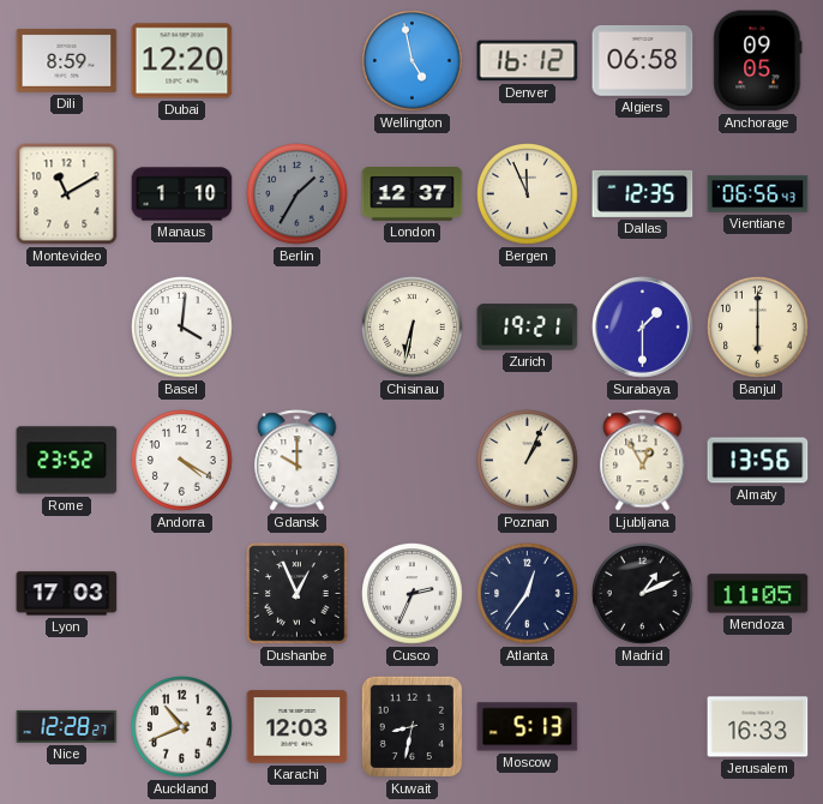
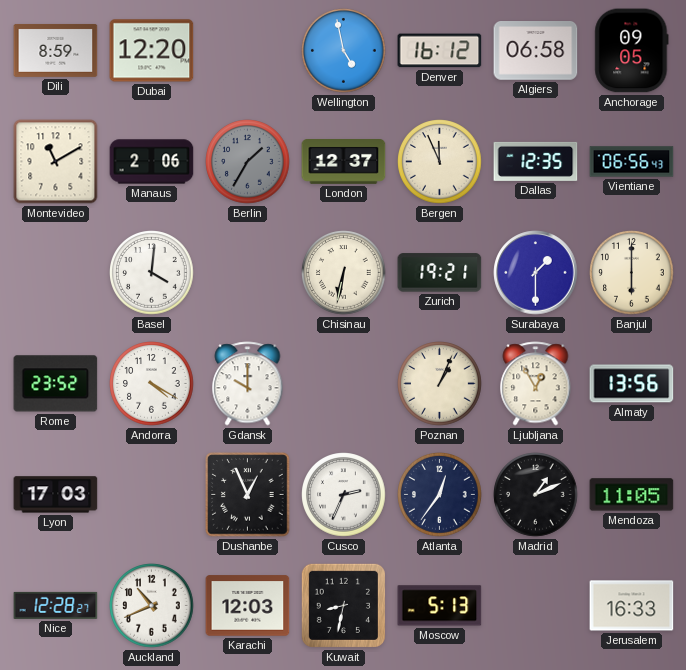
Manaus: 1:10 -> 2:06
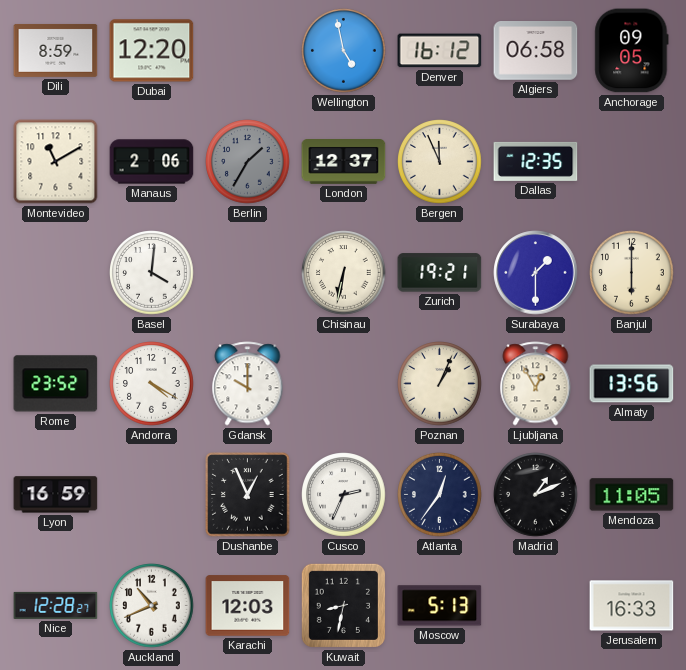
Vientiane: 06:56 -> none
Lyon: 17:03 -> 16:59
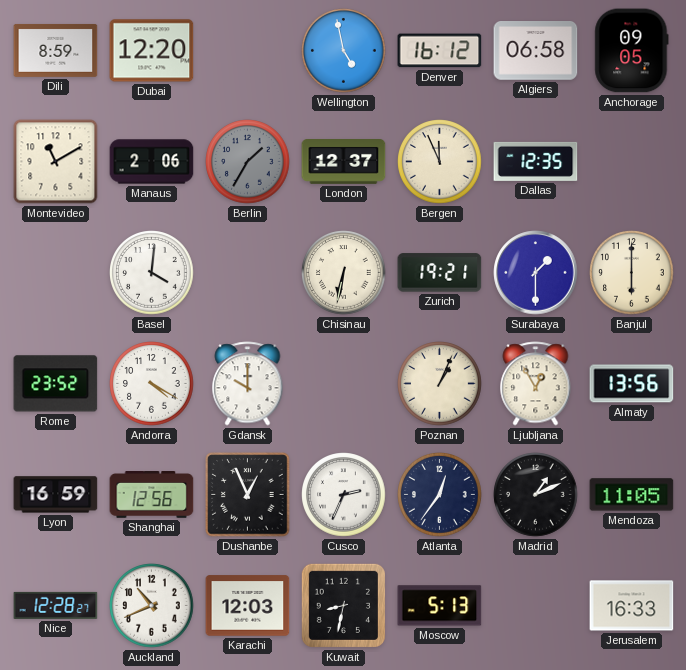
Shanghai: none -> 12:56
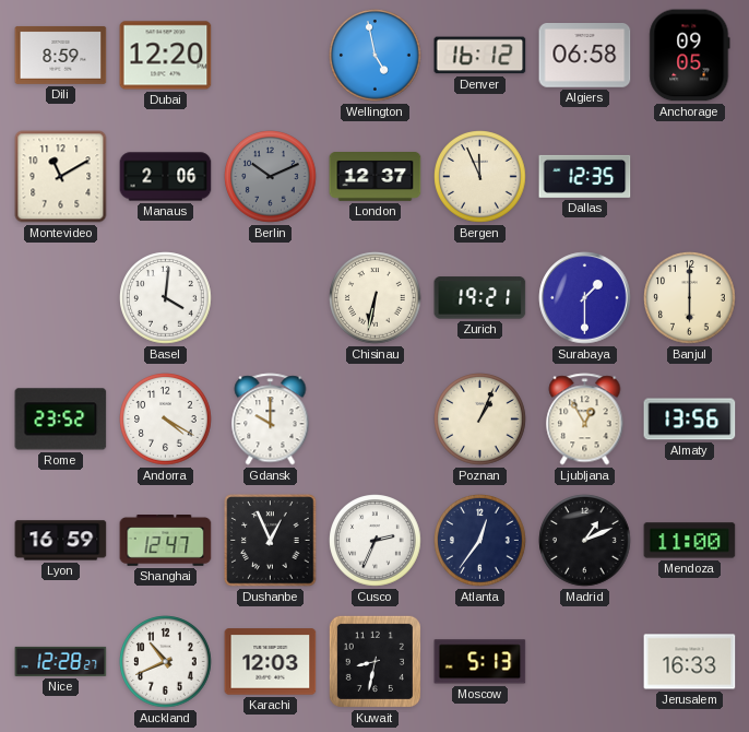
Berlin: 1:35 -> 10:11
Shanghai: 12:56 -> 12:47
Mendoza: 11:05 -> 11:00
